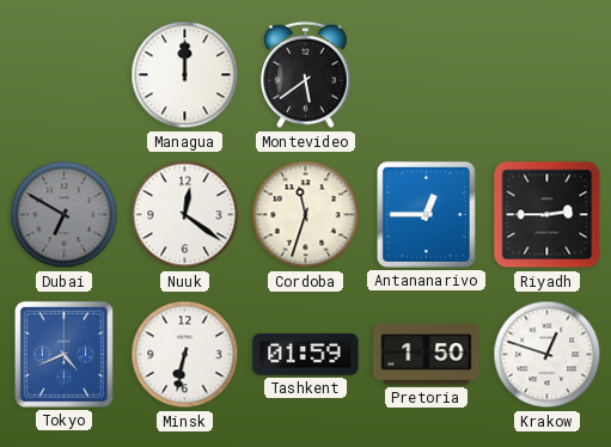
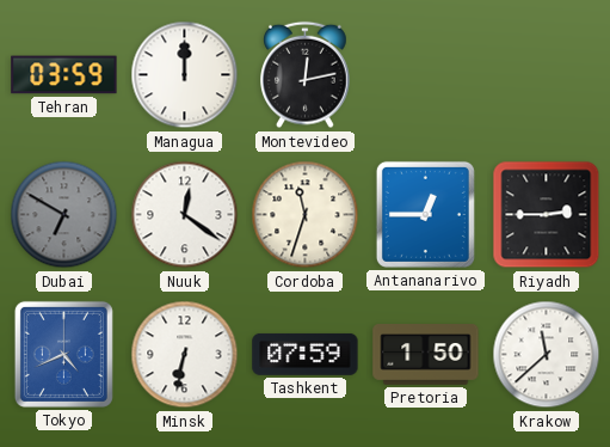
Tehran: none -> 03:59
Montevideo: 5:39 -> 12:13
Tashkent: 01:59 -> 07:59
Krakow: 12:48 -> 11:38
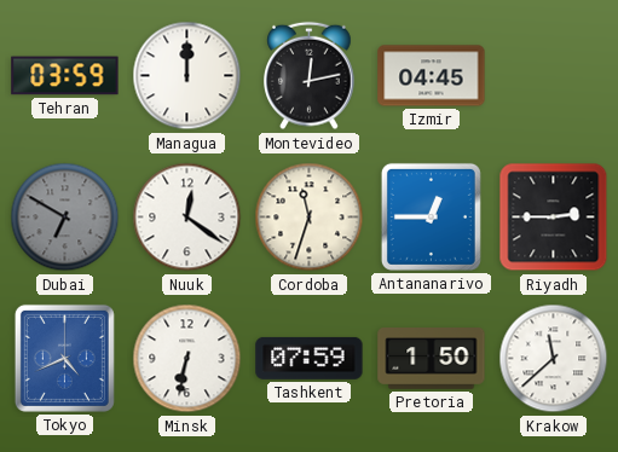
Izmir: none -> 04:45
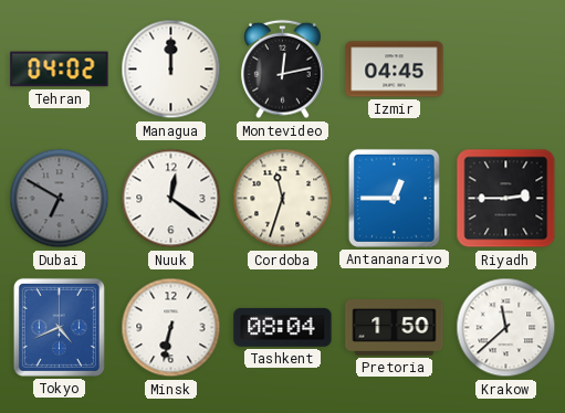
Tehran: 03:59 -> 04:02
Tashkent: 07:59 -> 08:04
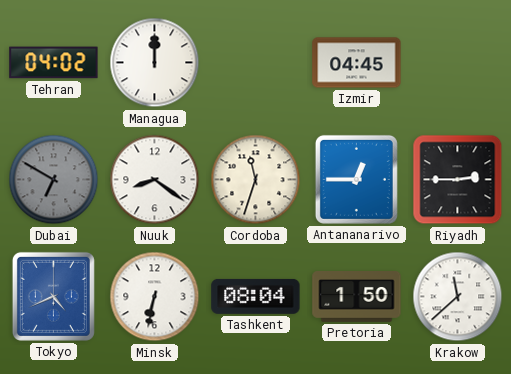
Montevideo: 12:13 -> none
Nuuk: 12:21 -> 8:21
